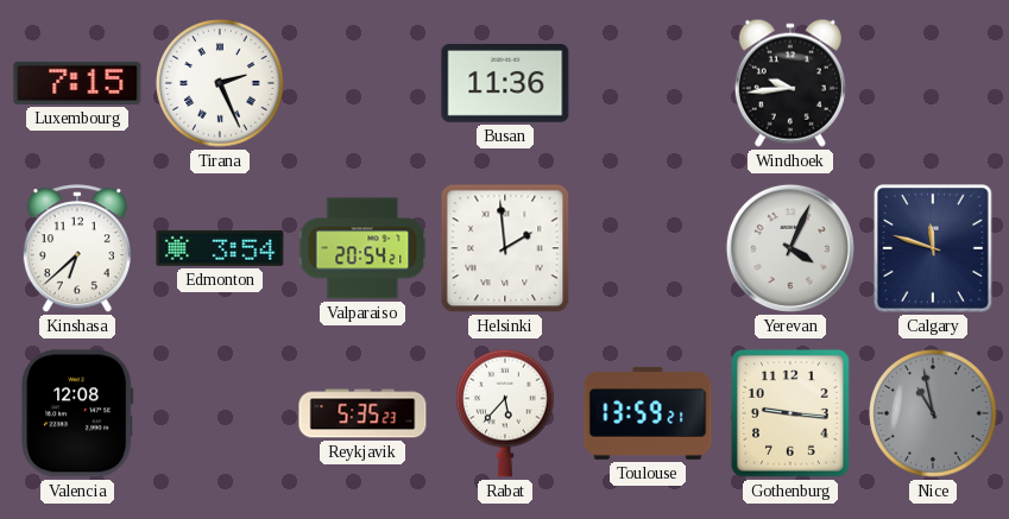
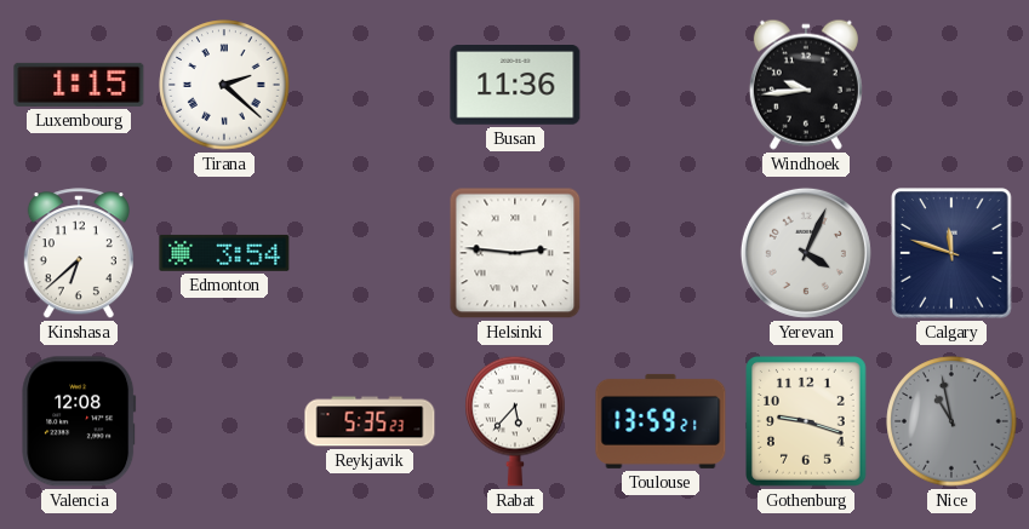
Luxembourg: 7:15 -> 1:15
Tirana: 2:26 -> 2:22
Valparaiso: 20:54 -> none
Helsinki: 1:59 -> 2:46
Gothenburg: 9:16 -> 9:18
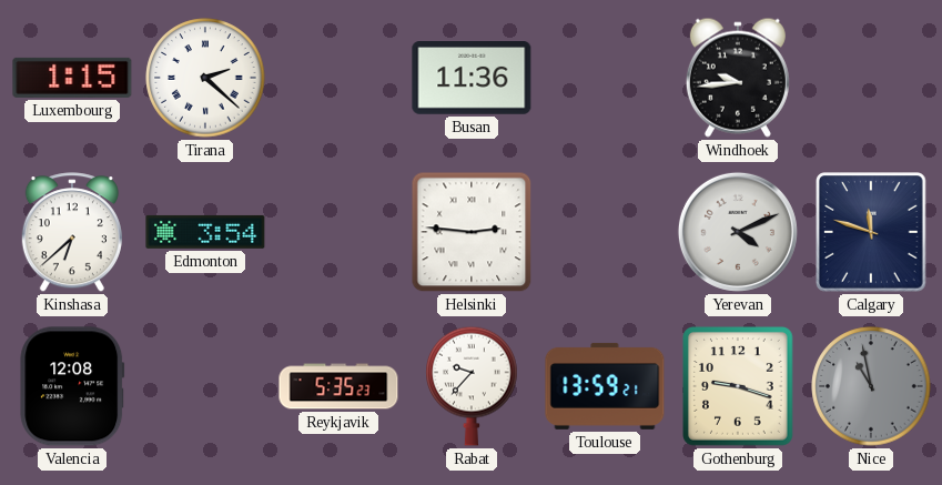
Yerevan: 4:04 -> 4:11
Rabat: 5:37 -> 9:37
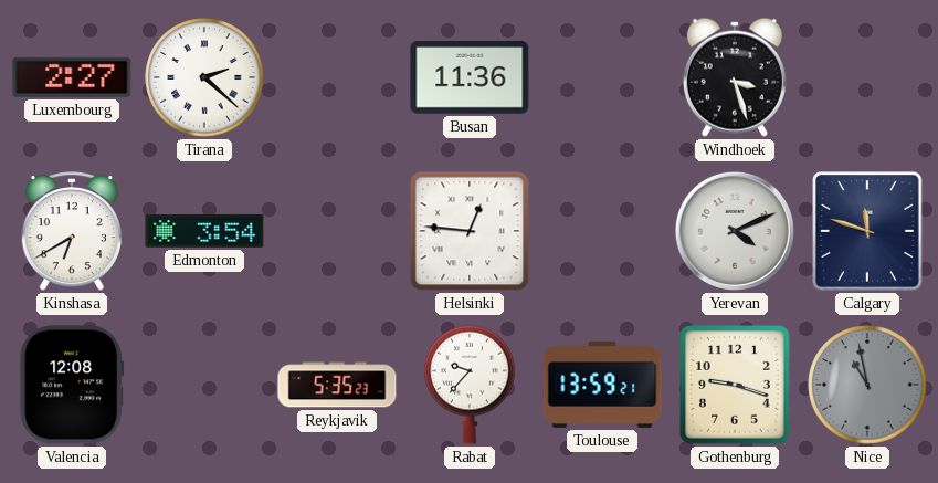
Luxembourg: 1:15 -> 2:27
Windhoek: 9:44 -> 3:27
Kinshasa: 6:38 -> 6:40
Helsinki: 2:46 -> 12:46
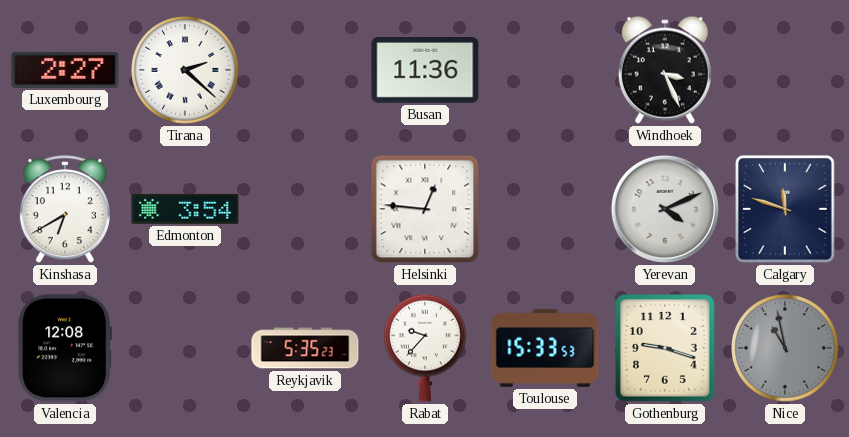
Windhoek: 3:27 -> 3:26
Toulouse: 13:59 -> 15:33
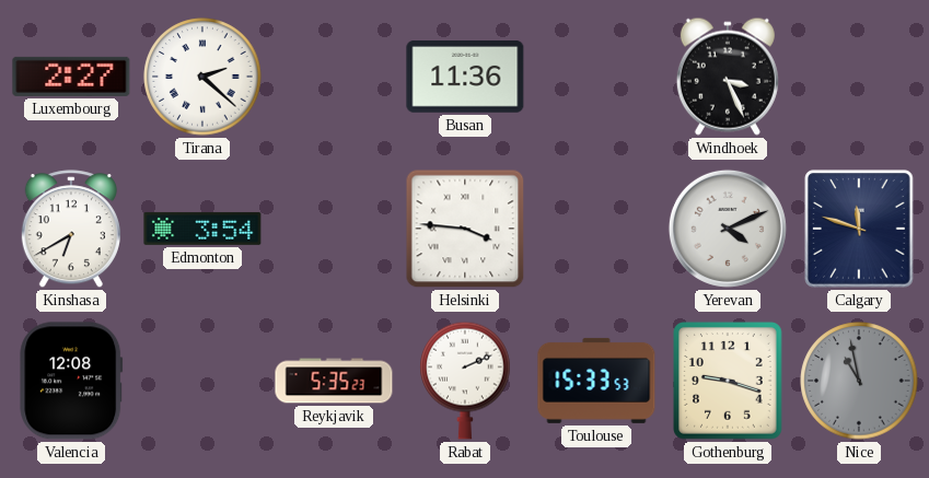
Helsinki: 12:46 -> 3:46
Rabat: 9:37 -> 2:11
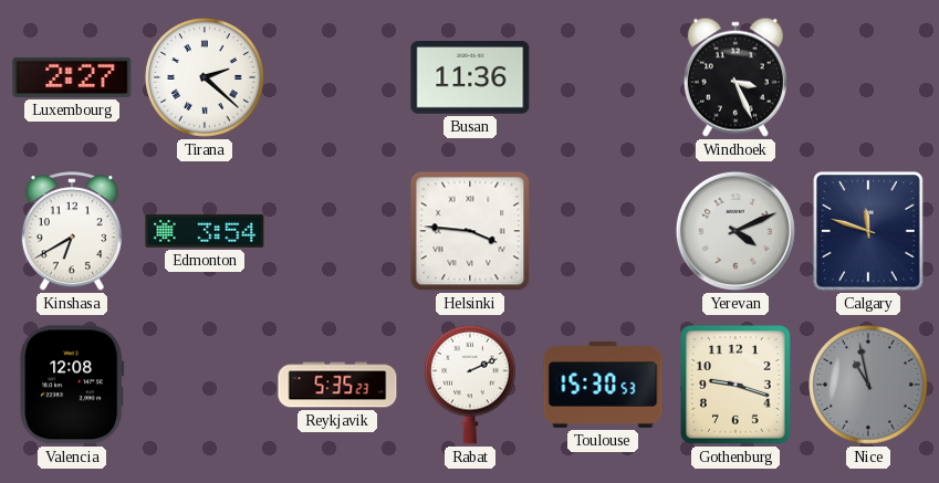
Toulouse: 15:33 -> 15:30
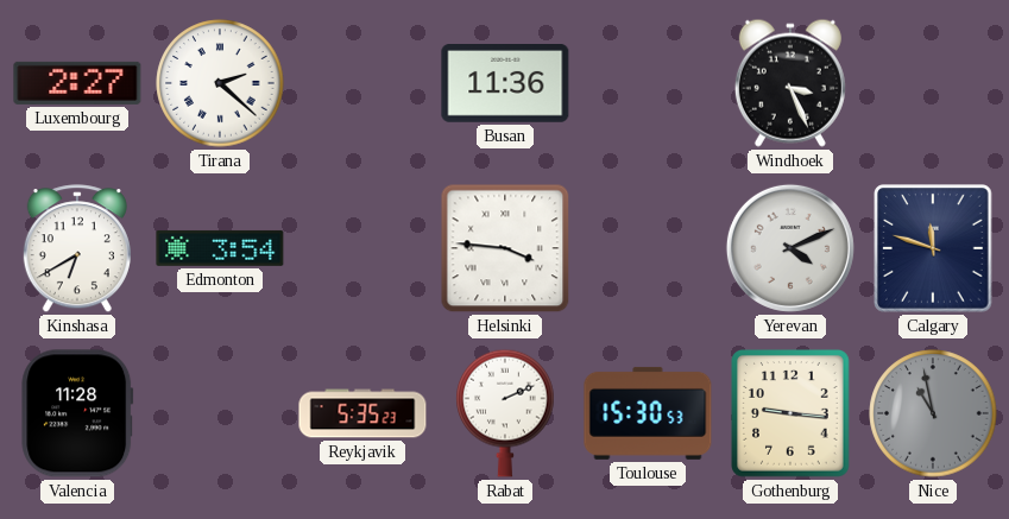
Valencia: 12:08 -> 11:28
Gothenburg: 9:18 -> 9:16
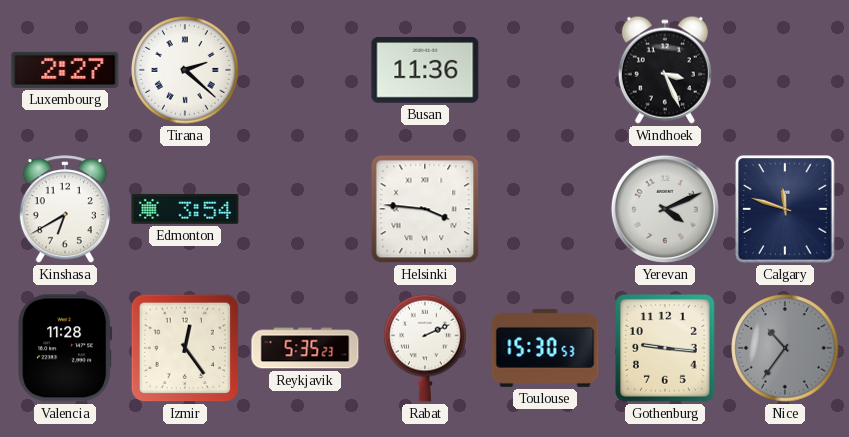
Izmir: none -> 12:24
Nice: 10:58 -> 10:36
